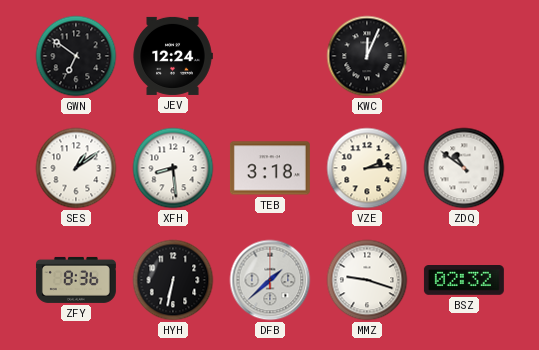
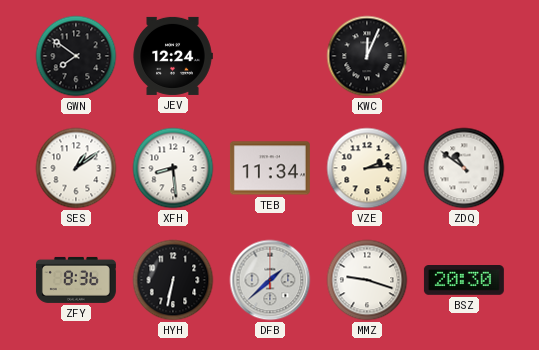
GWN: 6:51 -> 7:51
TEB: 3:18 -> 11:34
BSZ: 02:32 -> 20:30
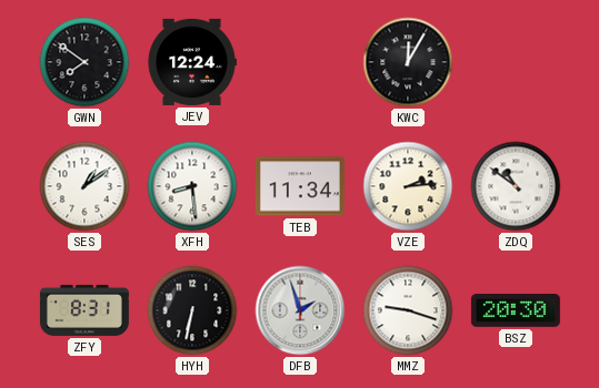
KWC: 12:04 -> 12:05
ZFY: 8:36 -> 8:31
DFB: 1:38 -> 1:57
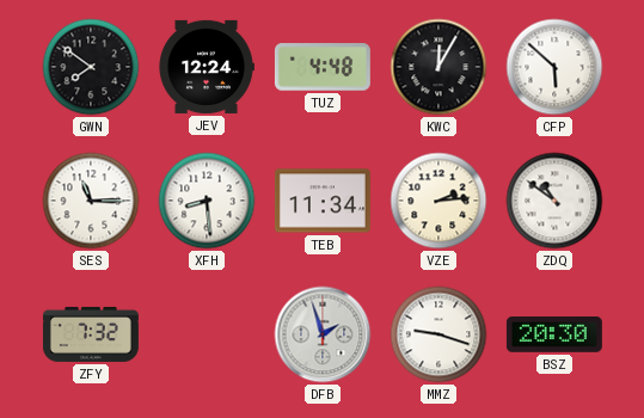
TUZ: none -> 4:48
CFP: none -> 5:52
SES: 1:09 -> 11:15
ZFY: 8:31 -> 7:32
HYH: 6:32 -> none
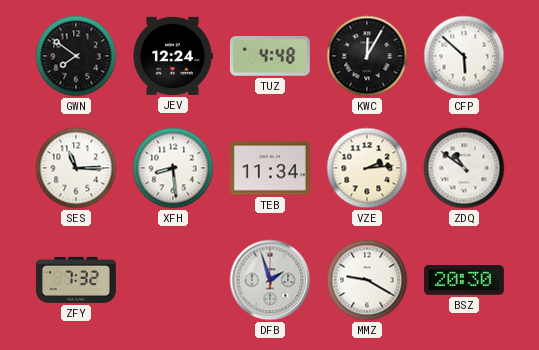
MMZ: 9:18 -> 9:20
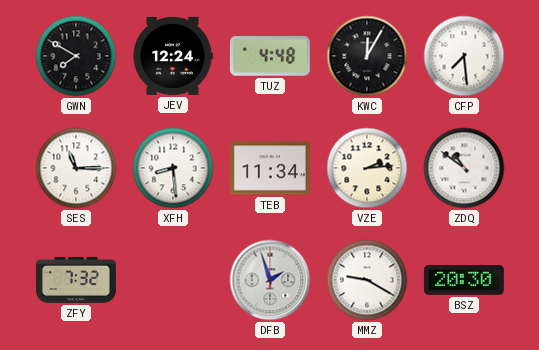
GWN: 7:51 -> 7:50
CFP: 5:52 -> 7:29
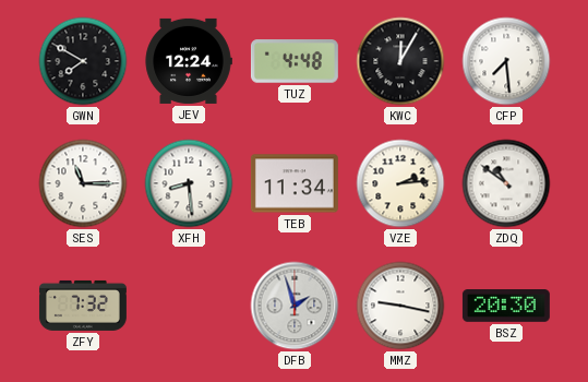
MMZ: 9:20 -> 9:17
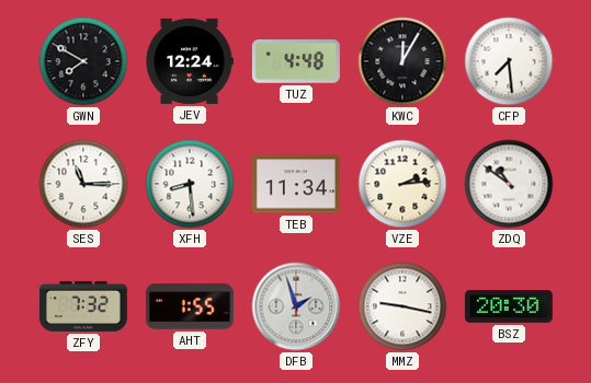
AHT: none -> 1:55
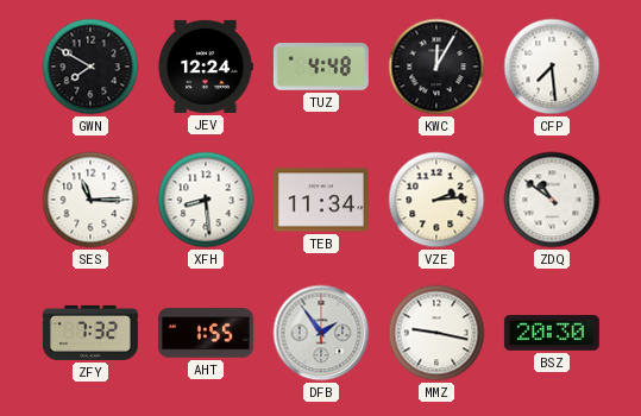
DFB: 1:57 -> 1:54
